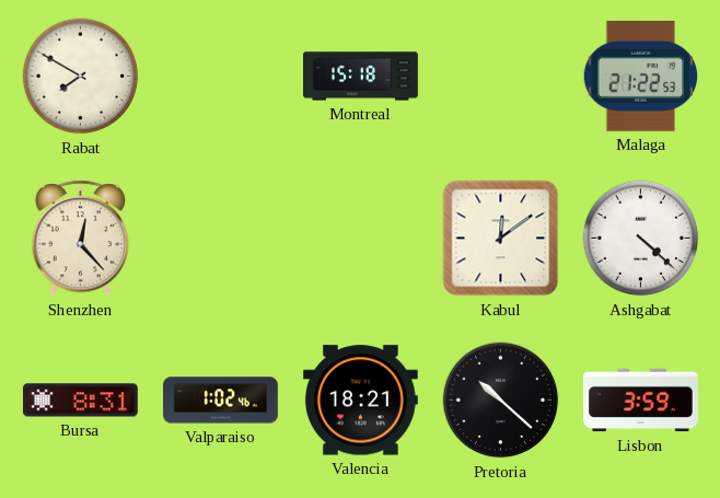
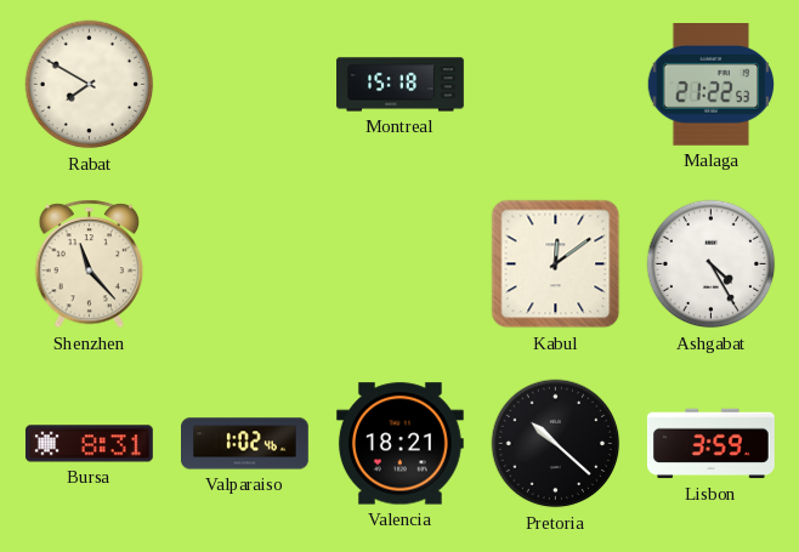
Shenzhen: 12:23 -> 11:23
Ashgabat: 4:22 -> 4:25
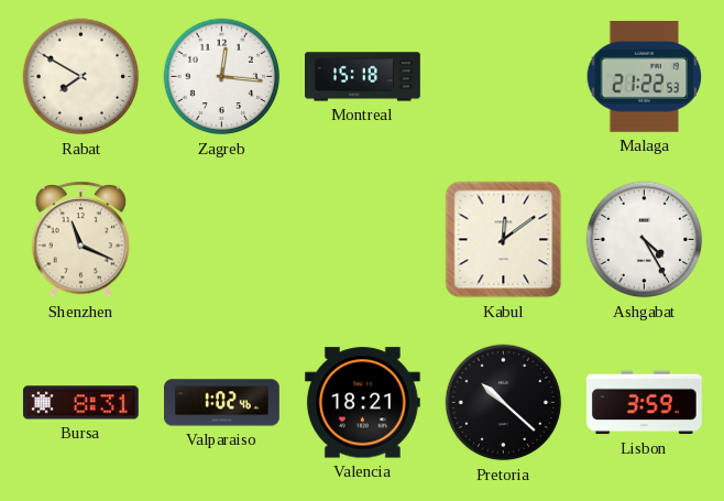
Zagreb: none -> 12:16
Shenzhen: 11:23 -> 11:19
